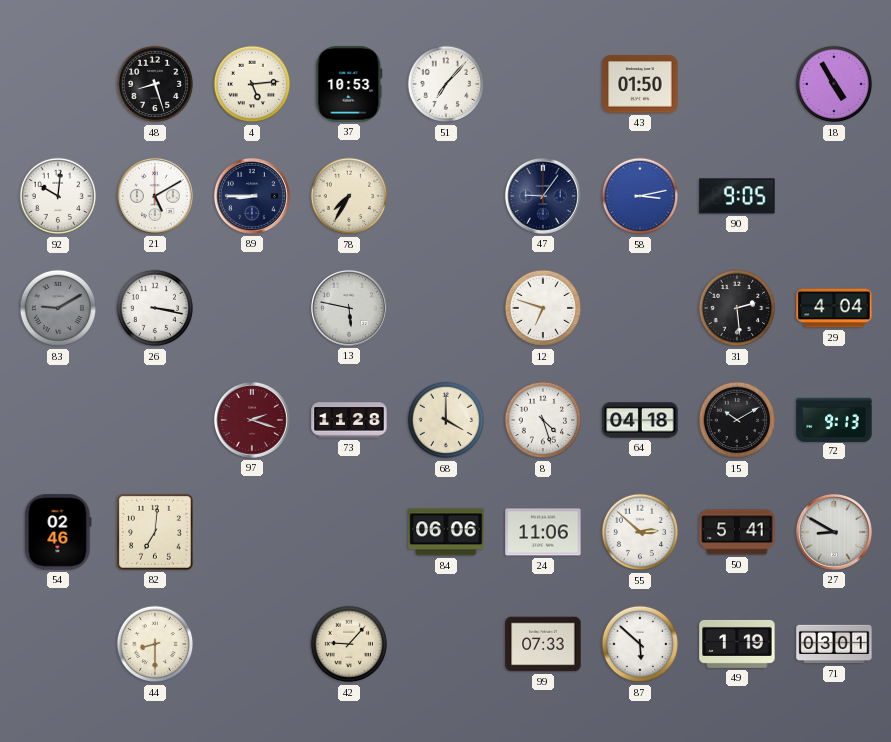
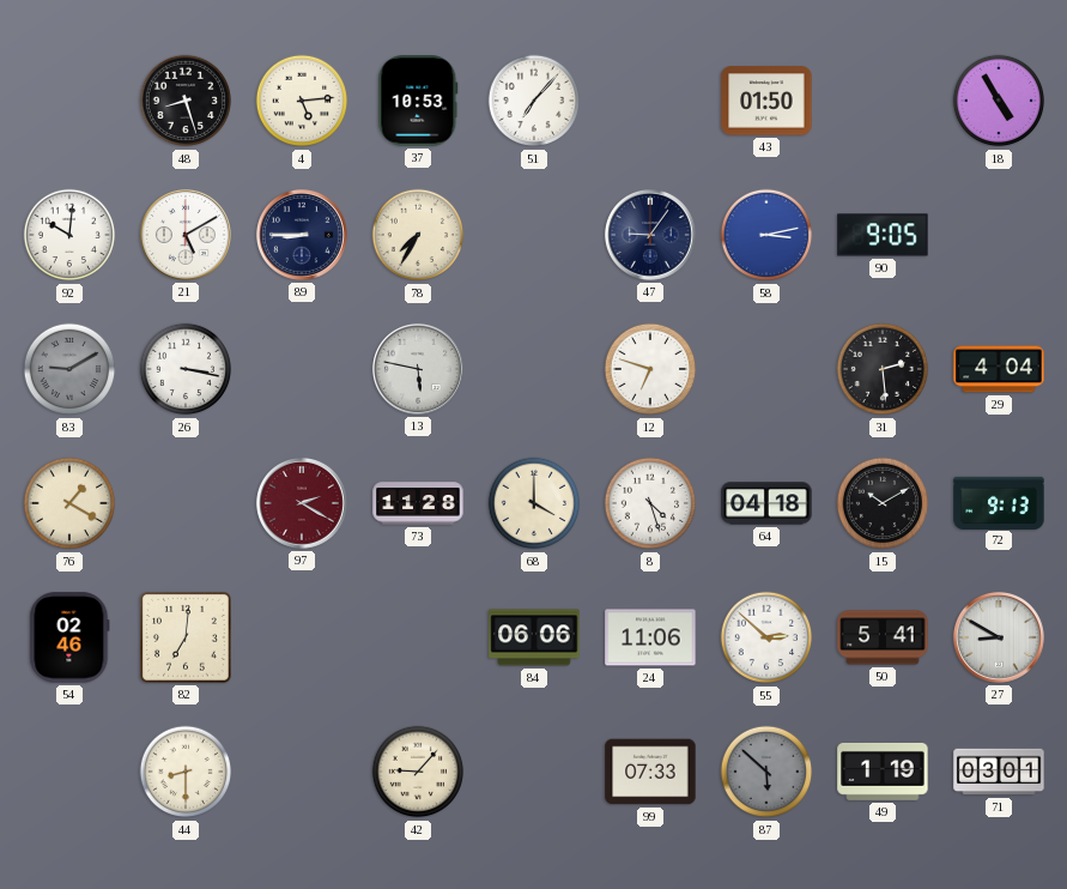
76: none -> 1:20
97: 2:18 -> 2:20
87 dial: white -> grey
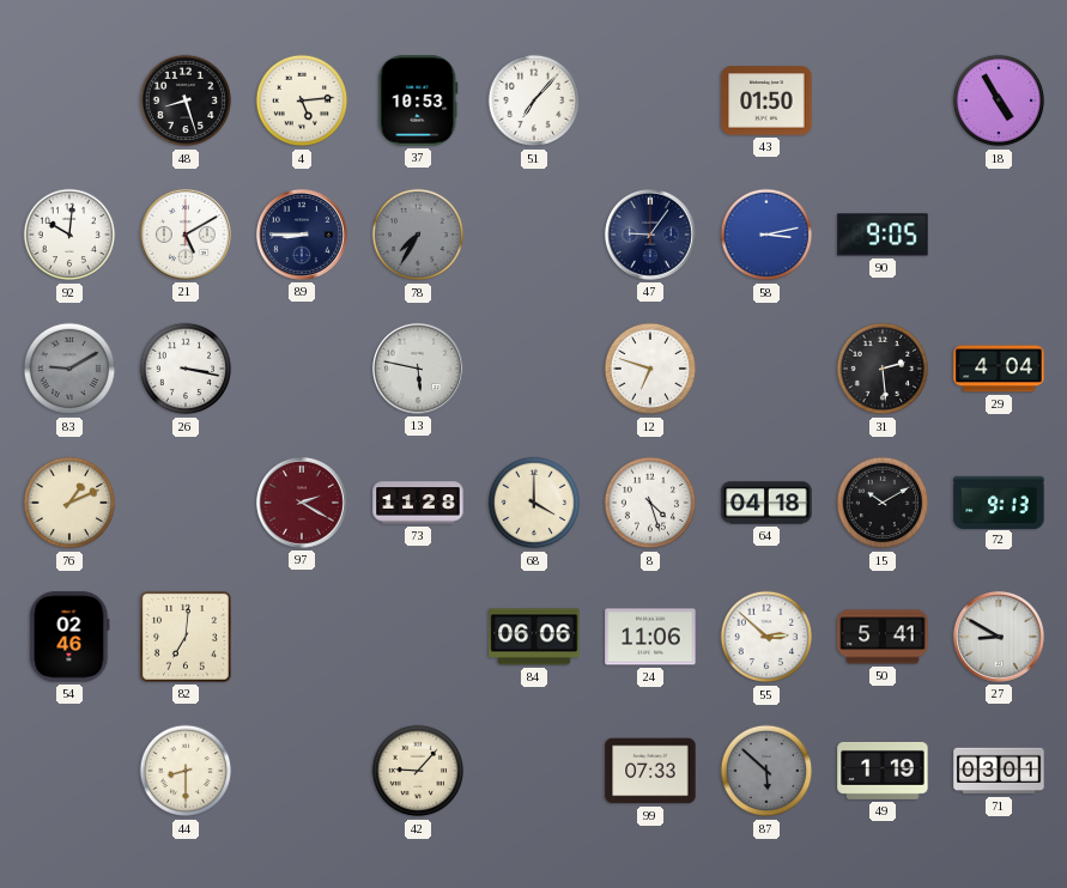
78 dial: cream -> grey
76: 1:20 -> 1:11
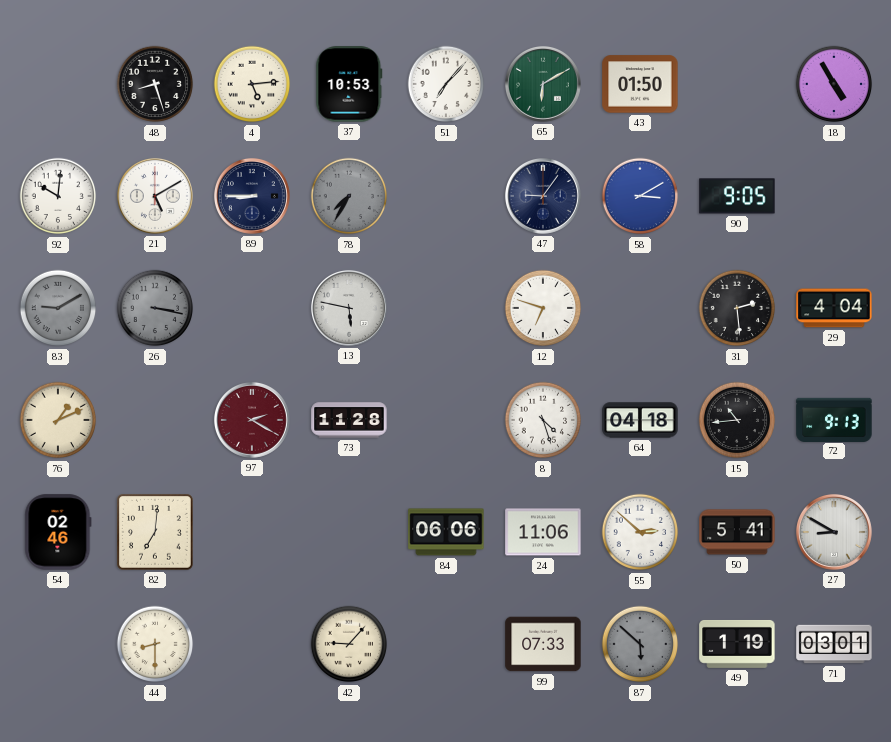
65: none -> 6:10
58: 3:13 -> 3:10
26 dial: white -> grey
68: 4:00 -> none
15: 10:10 -> 10:44
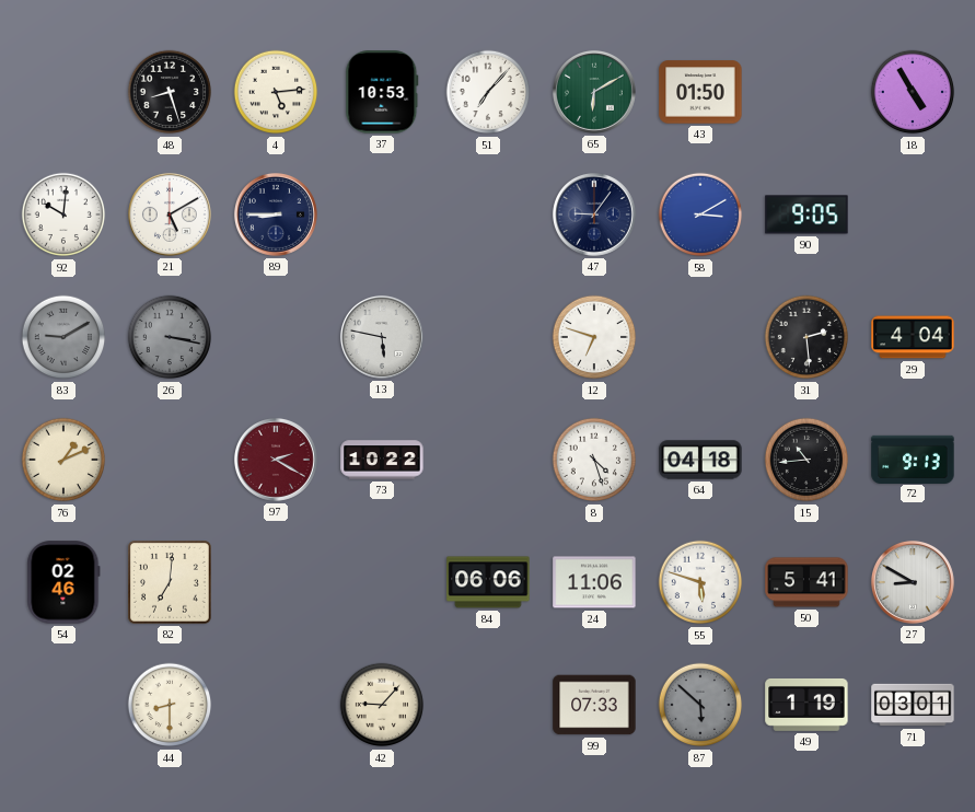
78: 7:35 -> none
73: 11:28 -> 10:22
55: 2:52 -> 5:48
